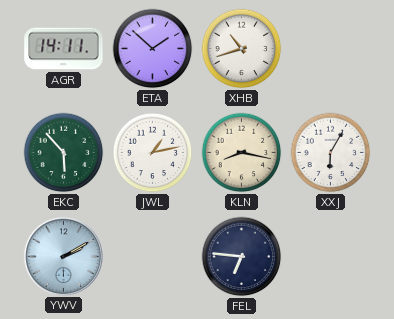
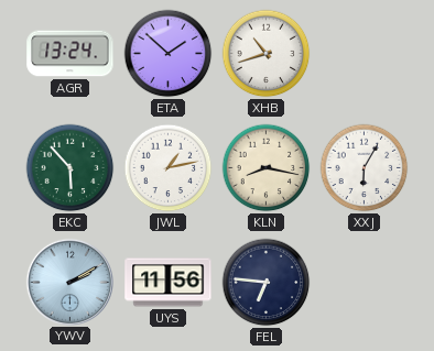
AGR: 14:11 -> 13:24
UYS: none -> 11:56
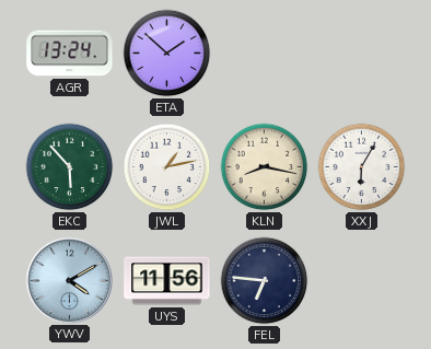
XHB: 10:42 -> none
YWV: 2:10 -> 4:10
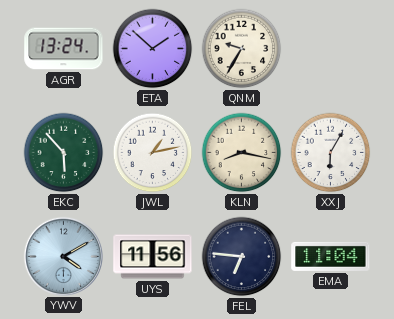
QNM: none -> 9:35
EMA: none -> 11:04
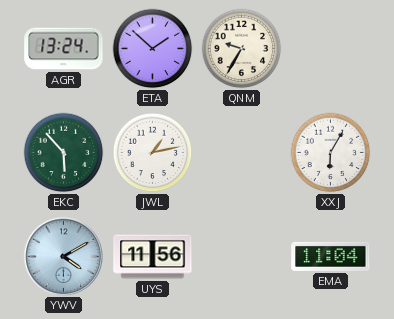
KLN: 8:17 -> none
FEL: 6:46 -> none
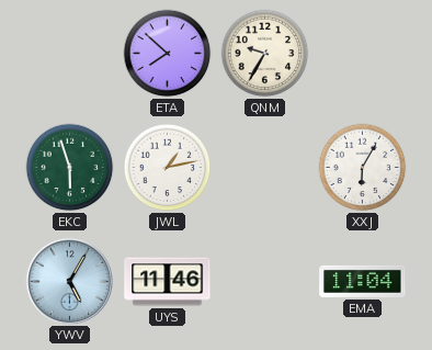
AGR: 13:24 -> none
ETA: 1:52 -> 7:52
EKC: 5:53 -> 5:57
YWV: 4:10 -> 5:05
UYS: 11:56 -> 11:46
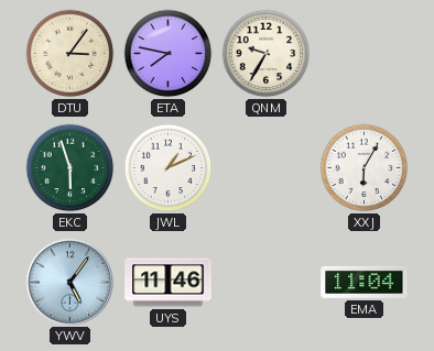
DTU: none -> 3:06
ETA: 7:52 -> 7:47
JWL: 1:13 -> 1:11
YWV: 5:05 -> 5:06
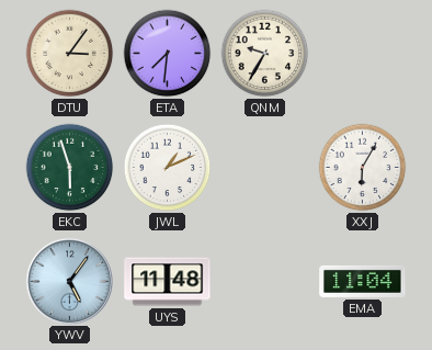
ETA: 7:47 -> 7:31
UYS: 11:46 -> 11:48
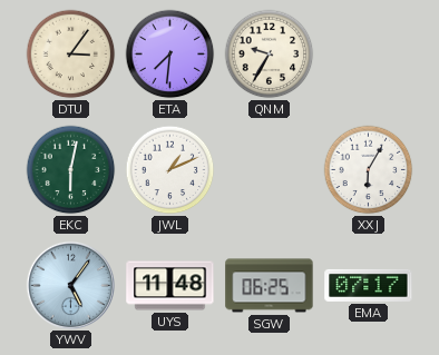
EKC: 5:57 -> 6:02
SGW: none -> 06:25
EMA: 11:04 -> 07:17
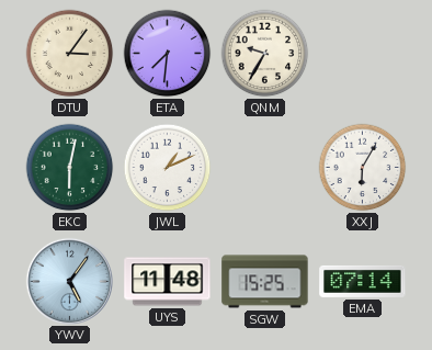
SGW: 06:25 -> 15:25
EMA: 07:17 -> 07:14
